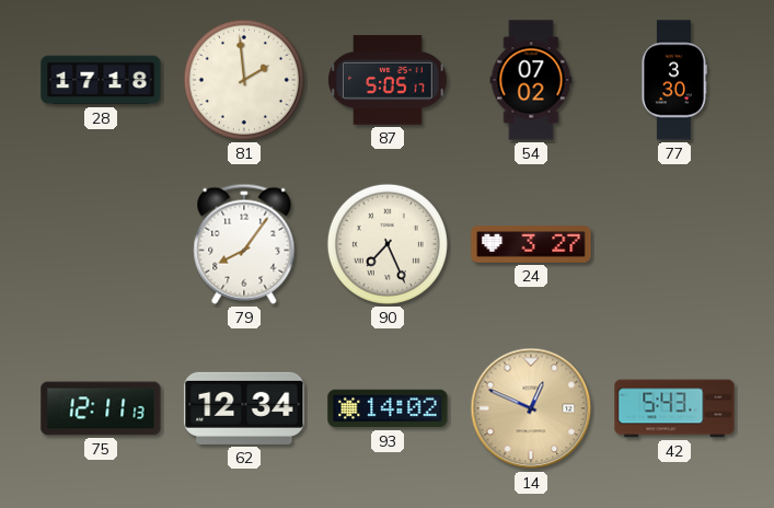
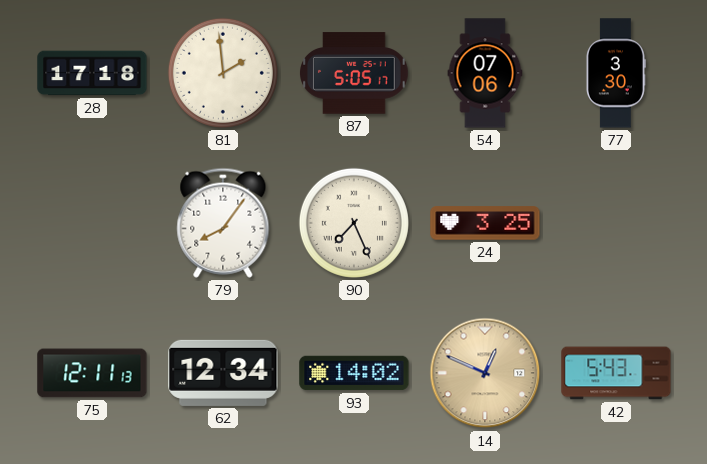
54: 07:02 -> 07:06
24: 3:27 -> 3:25
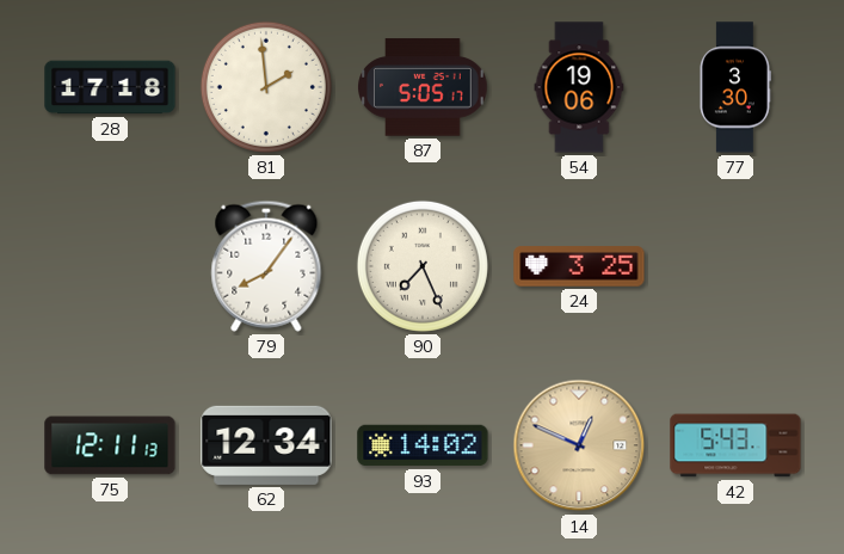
54: 07:06 -> 19:06
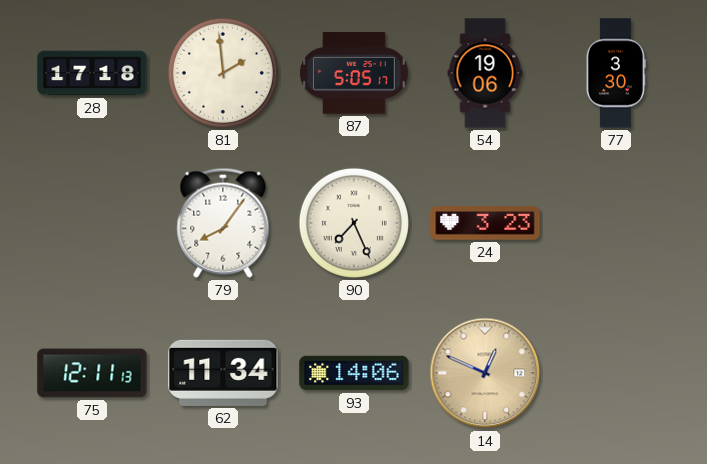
24: 3:25 -> 3:23
62: 12:34 -> 11:34
93: 14:02 -> 14:06
42: 5:43 -> none
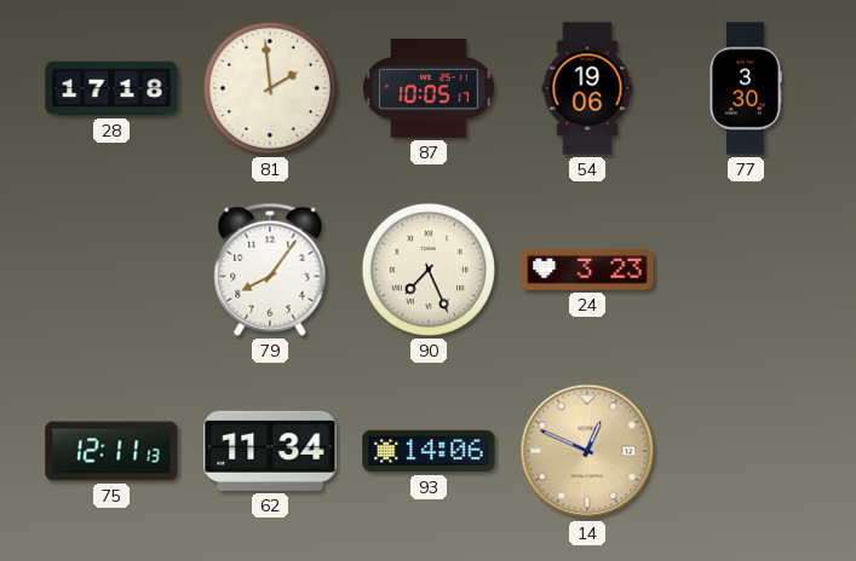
87: 5:05 -> 10:05
